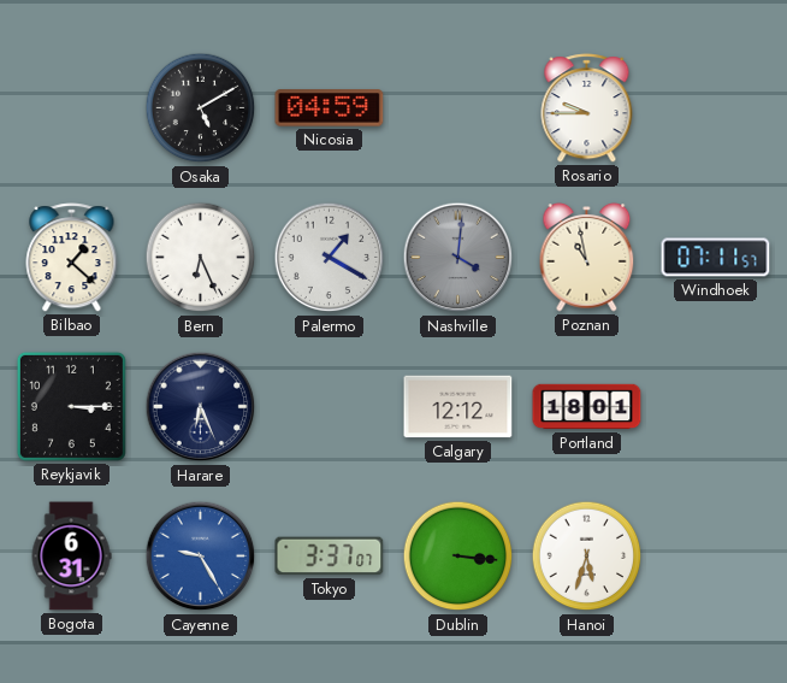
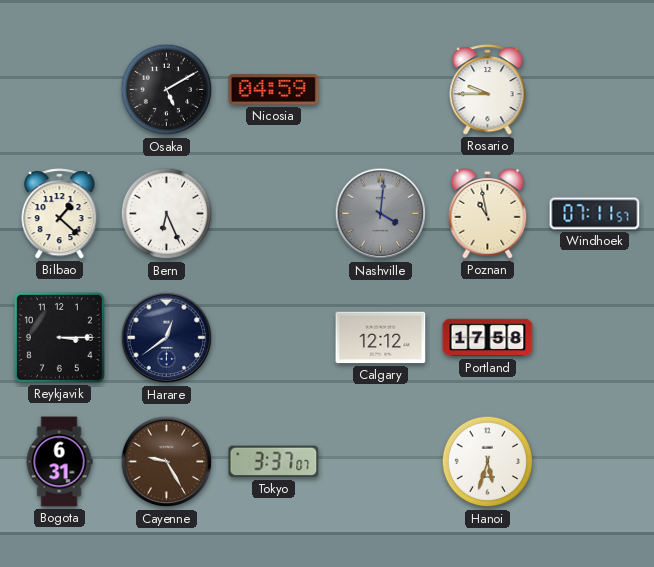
Palermo: 1:20 -> none
Harare: 6:26 -> 12:39
Portland: 18:01 -> 17:58
Cayenne dial: blue -> brown
Dublin: 3:16 -> none
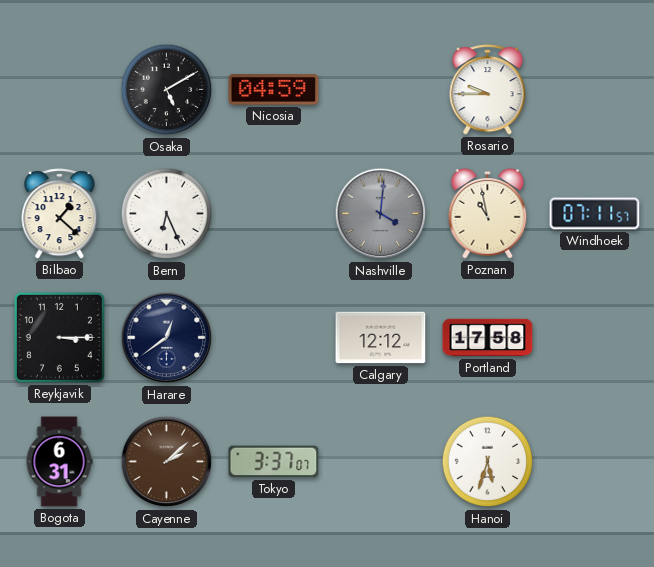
Cayenne: 9:25 -> 2:08
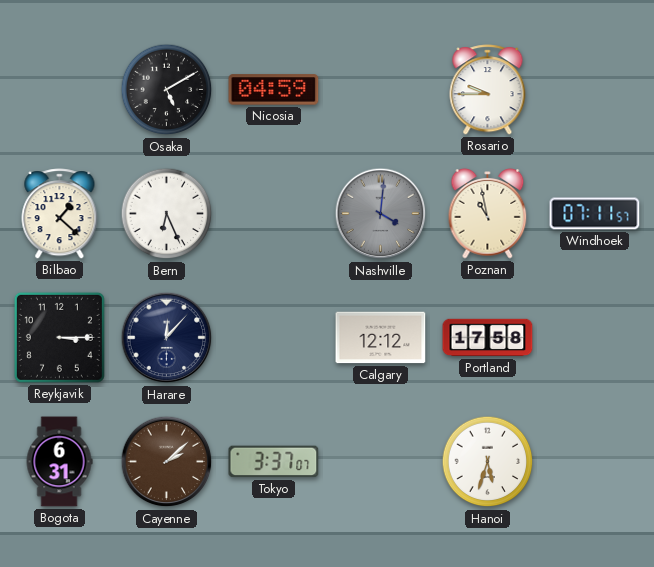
Harare: 12:39 -> 12:07
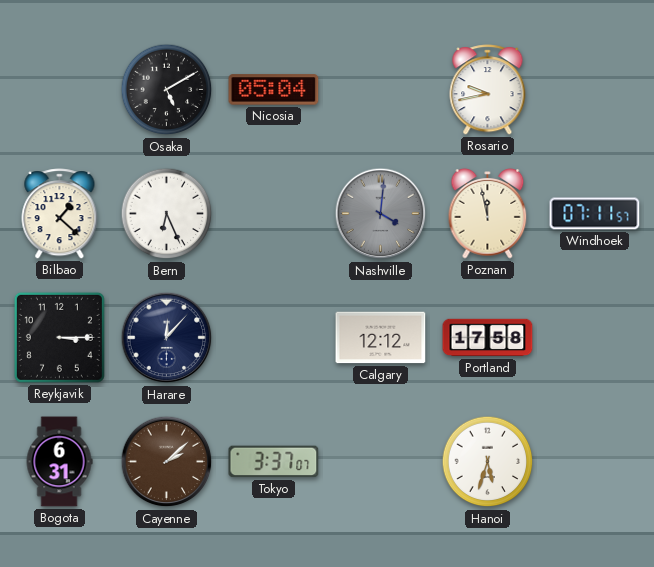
Nicosia: 04:59 -> 05:04
Rosario: 9:45 -> 9:43
Poznan: 10:58 -> 11:58
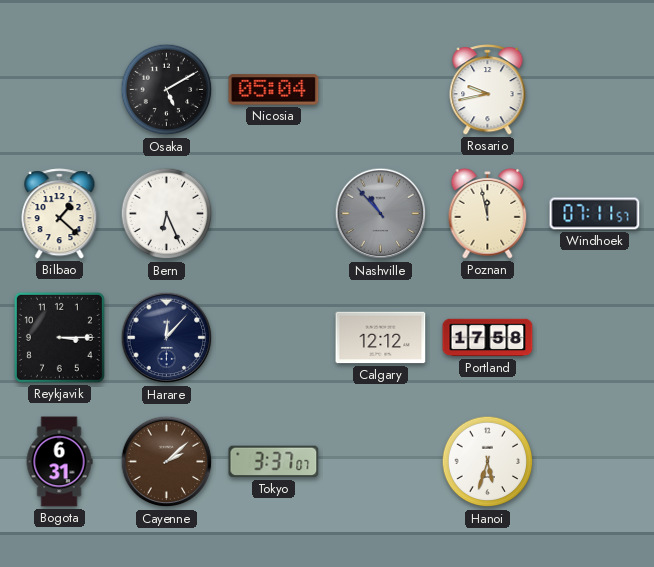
Nashville: 4:01 -> 10:53
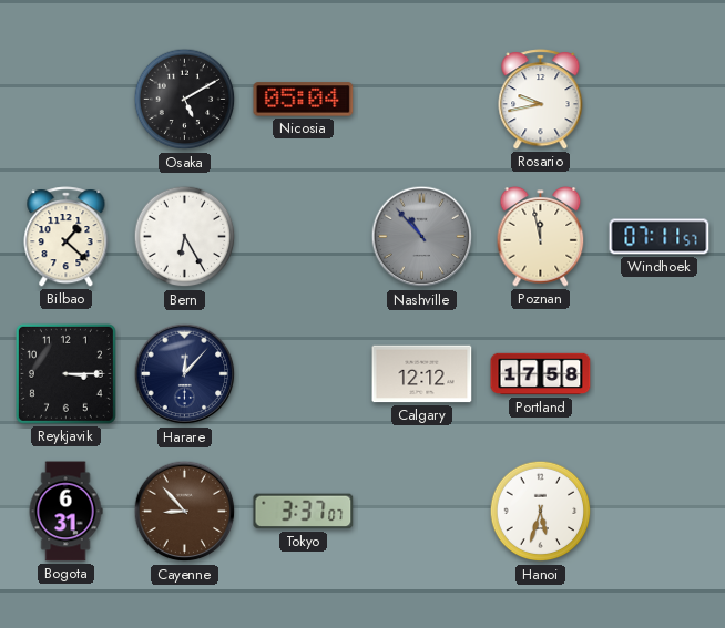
Bern: 6:26 -> 6:25
Cayenne: 2:08 -> 8:53
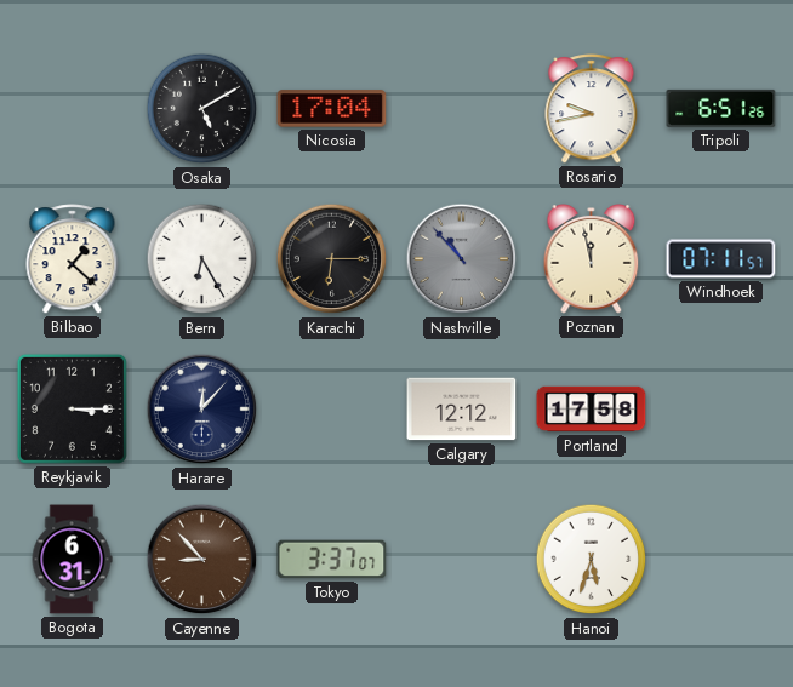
Nicosia: 05:04 -> 17:04
Tripoli: none -> 6:51
Karachi: none -> 6:15
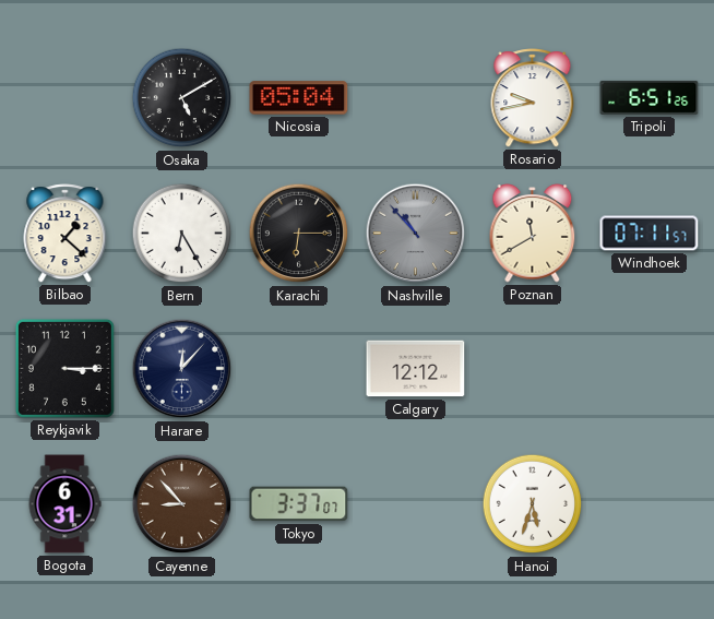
Nicosia: 17:04 -> 05:04
Poznan: 11:58 -> 11:40
Portland: 17:58 -> none
